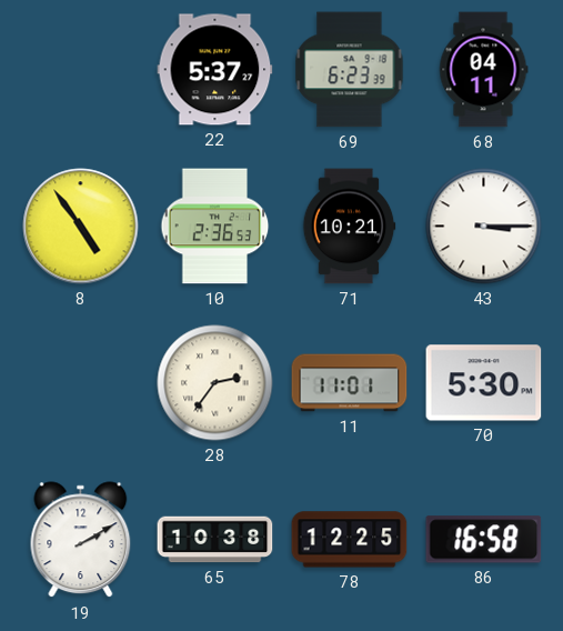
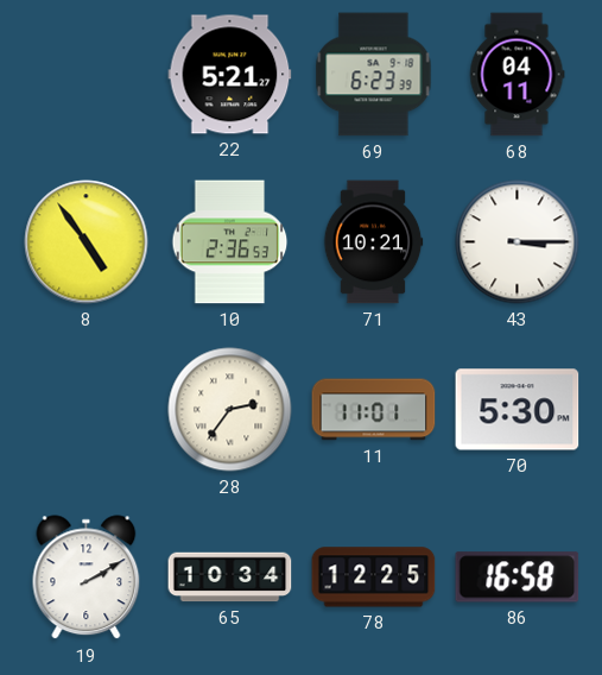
22: 5:37 -> 5:21
65: 10:38 -> 10:34
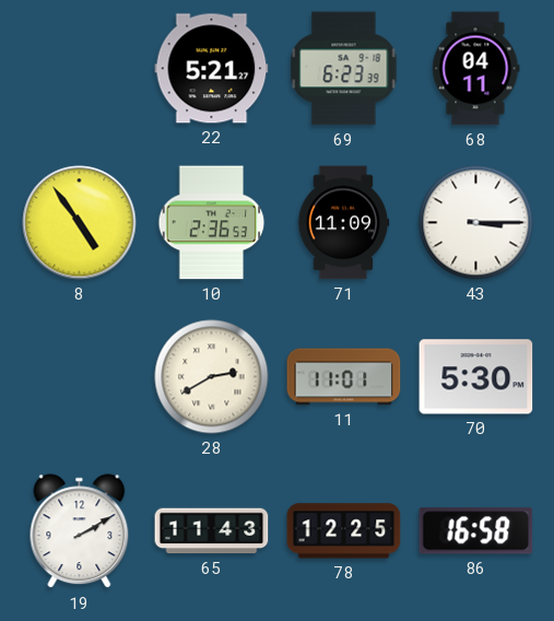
71: 10:21 -> 11:09
28: 2:36 -> 2:40
65: 10:34 -> 11:43
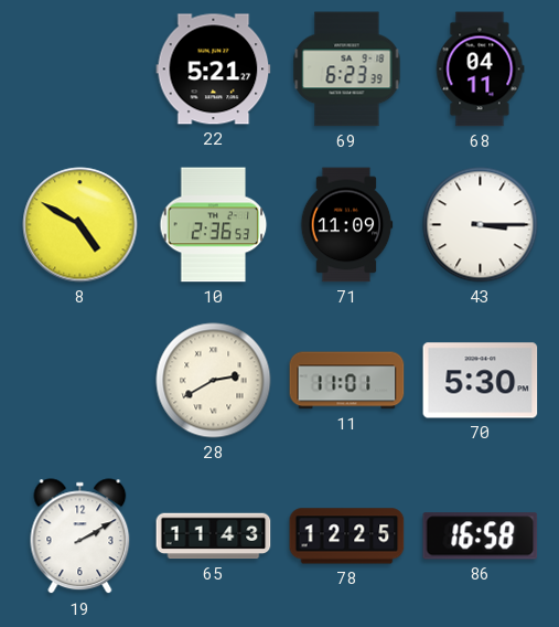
8: 4:54 -> 4:50
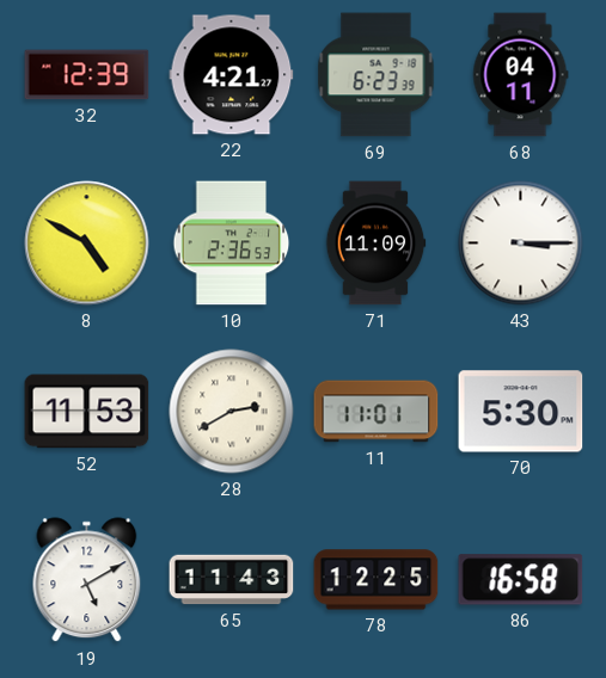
32: none -> 12:39
22: 5:21 -> 4:21
52: none -> 11:53
19: 2:10 -> 5:10
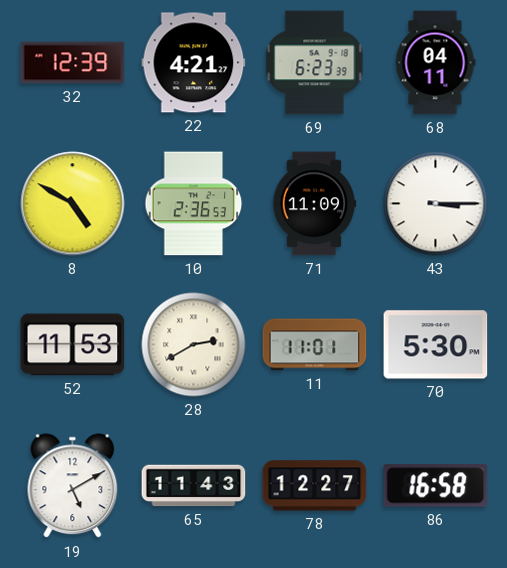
78: 12:25 -> 12:27
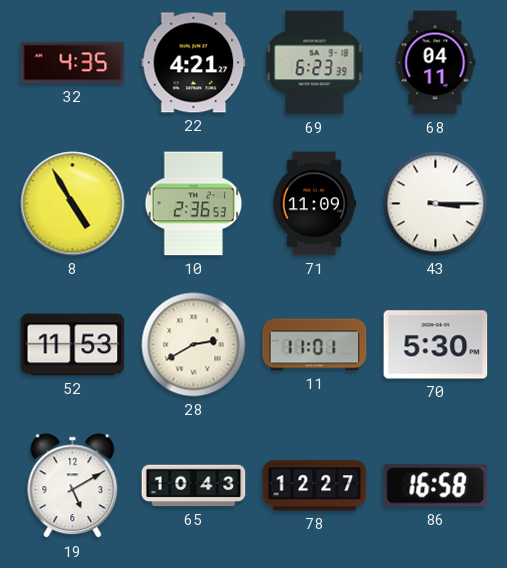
32: 12:39 -> 4:35
8: 4:50 -> 4:55
65: 11:43 -> 10:43
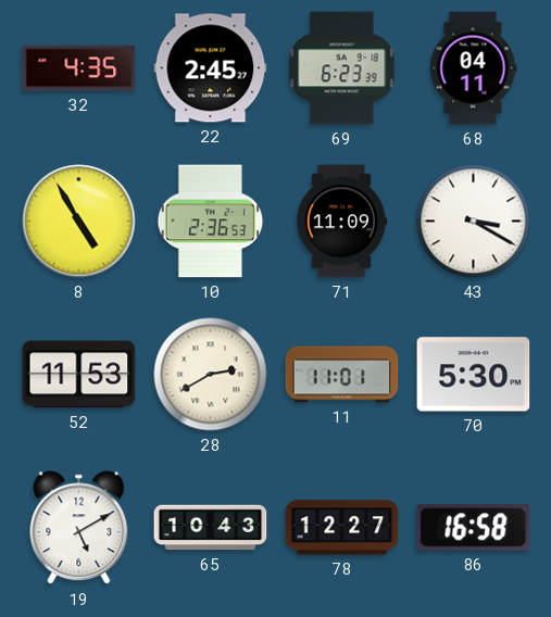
22: 4:21 -> 2:45
43: 3:15 -> 3:20
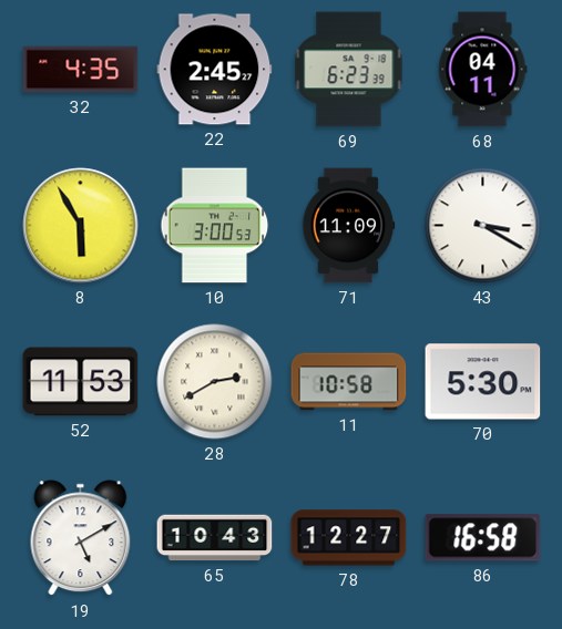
8: 4:55 -> 5:55
10: 2:36 -> 3:00
11: 11:01 -> 10:58
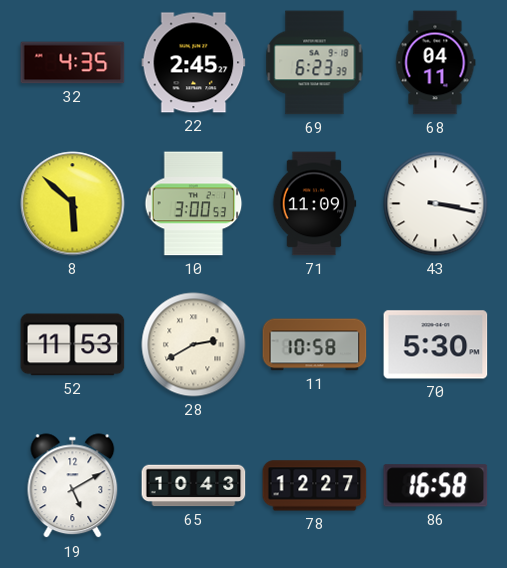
8: 5:55 -> 5:52
43: 3:20 -> 3:17
